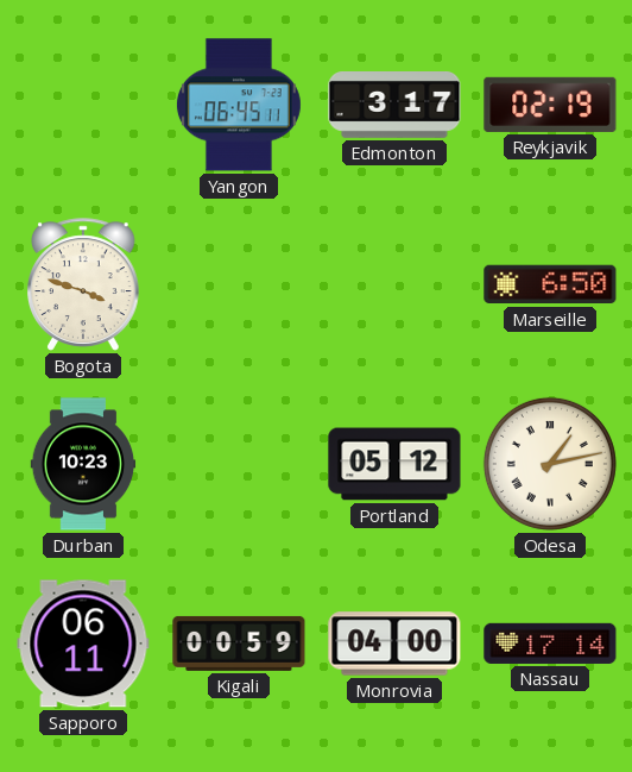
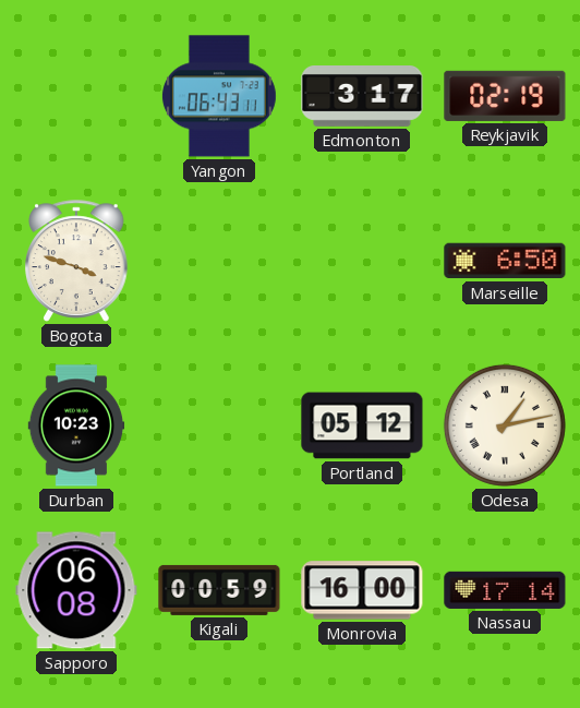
Yangon: 06:45 -> 06:43
Sapporo: 06:11 -> 06:08
Monrovia: 04:00 -> 16:00
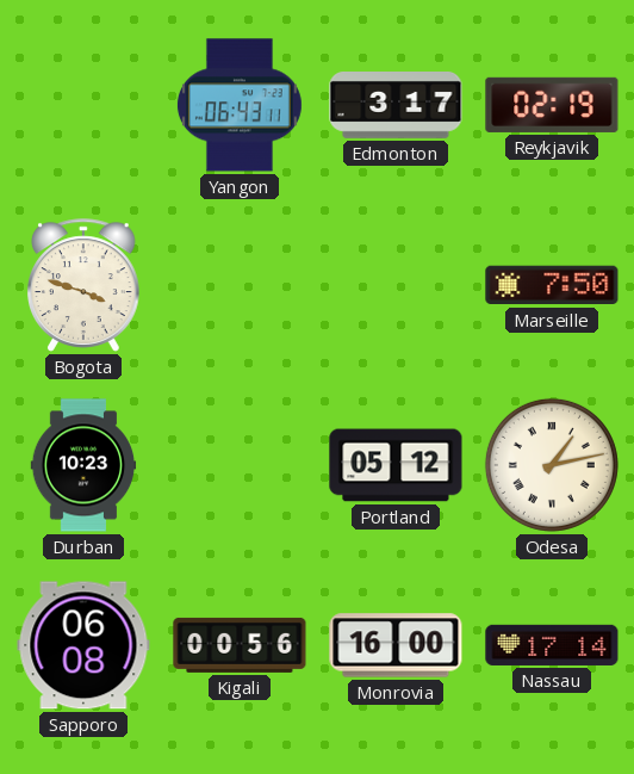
Marseille: 6:50 -> 7:50
Kigali: 00:59 -> 00:56
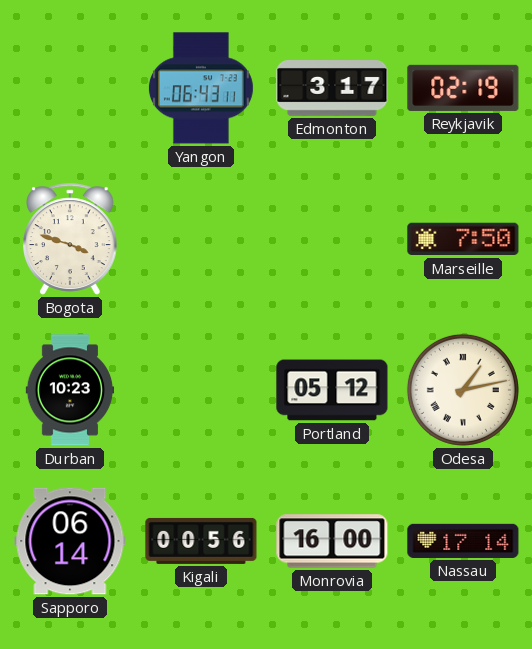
Sapporo: 06:08 -> 06:14
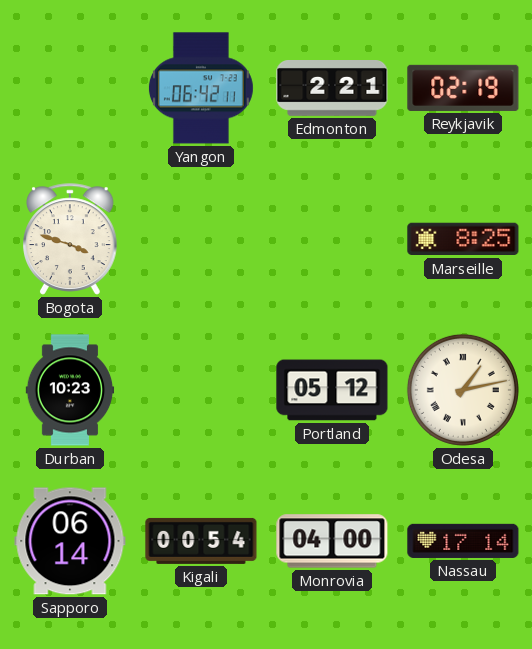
Yangon: 06:43 -> 06:42
Edmonton: 3:17 -> 2:21
Marseille: 7:50 -> 8:25
Kigali: 00:56 -> 00:54
Monrovia: 16:00 -> 04:00
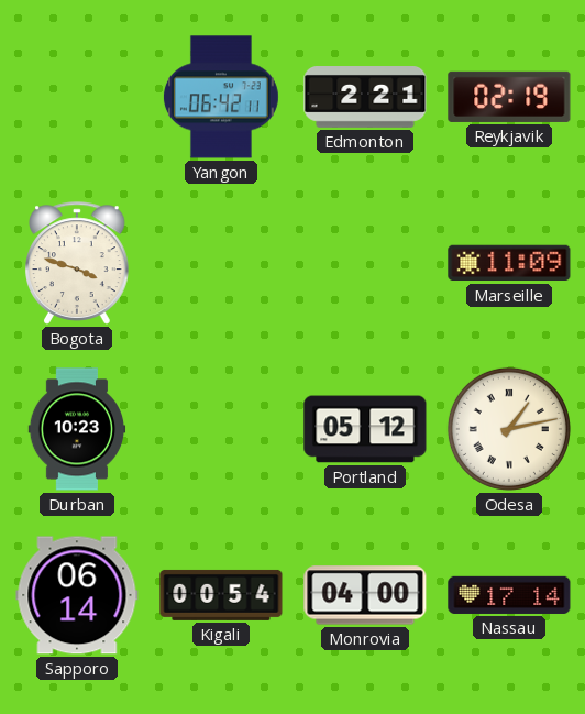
Marseille: 8:25 -> 11:09
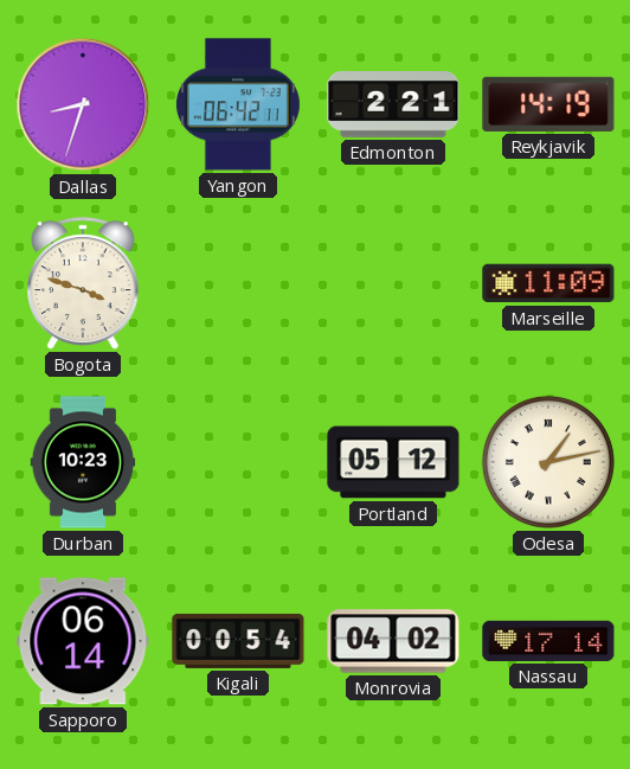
Dallas: none -> 8:33
Reykjavik: 02:19 -> 14:19
Monrovia: 04:00 -> 04:02
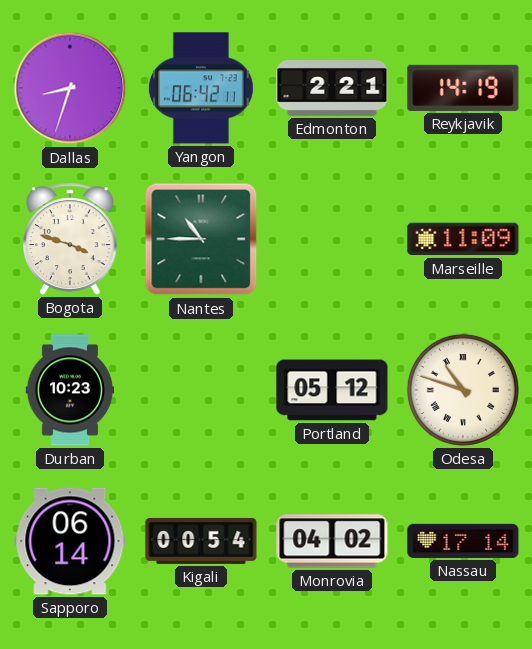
Nantes: none -> 10:45
Odesa: 1:13 -> 10:48
